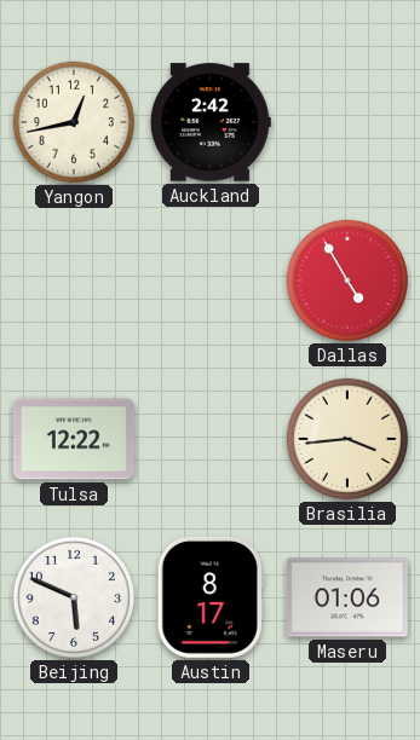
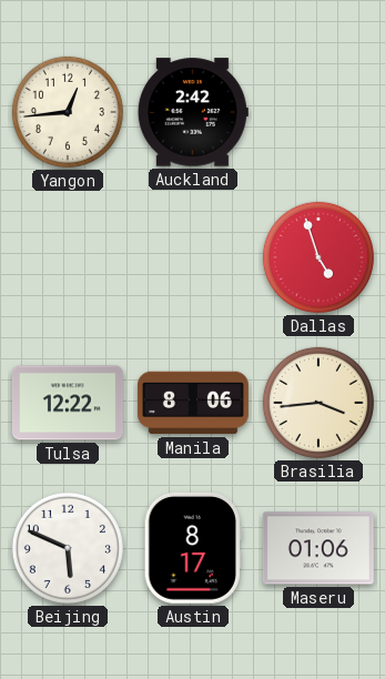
Yangon: 12:43 -> 12:44
Dallas: 4:55 -> 4:57
Manila: none -> 8:06
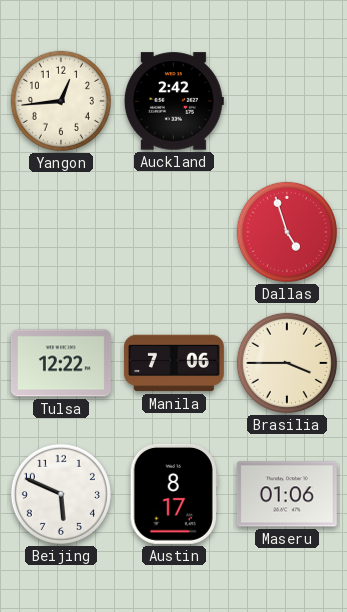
Manila: 8:06 -> 7:06
Brasilia: 3:44 -> 3:45
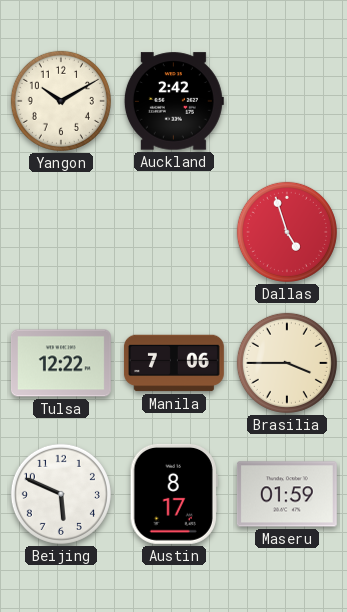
Yangon: 12:44 -> 10:10
Maseru: 01:06 -> 01:59
